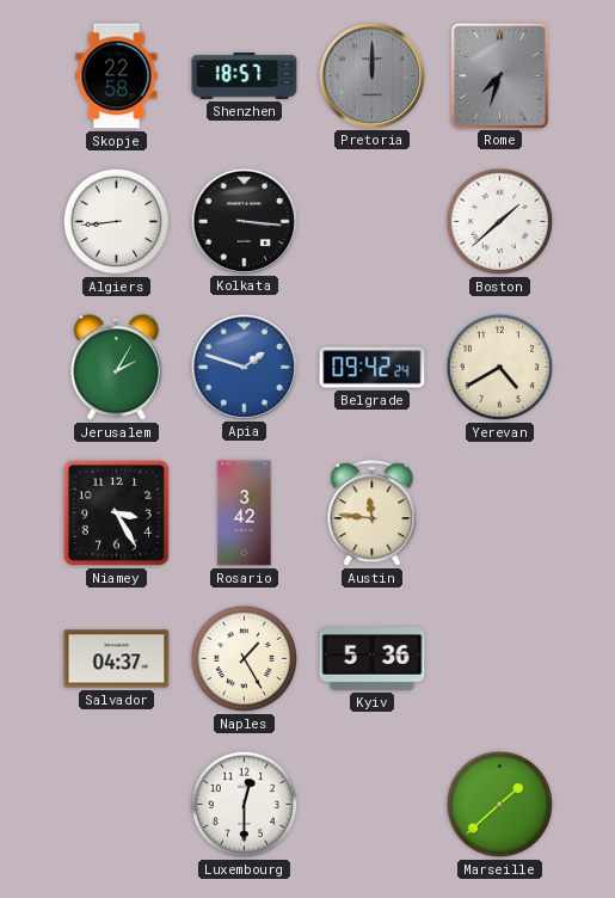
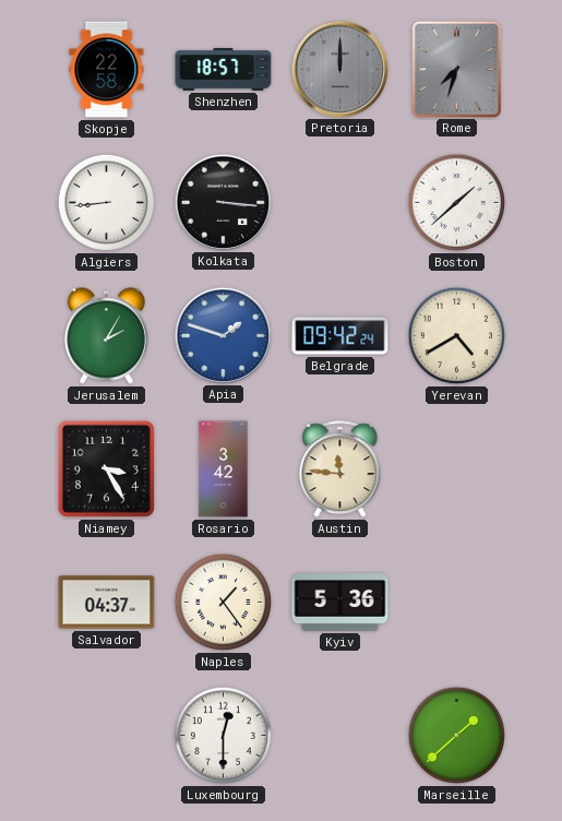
Naples: 1:25 -> 1:24
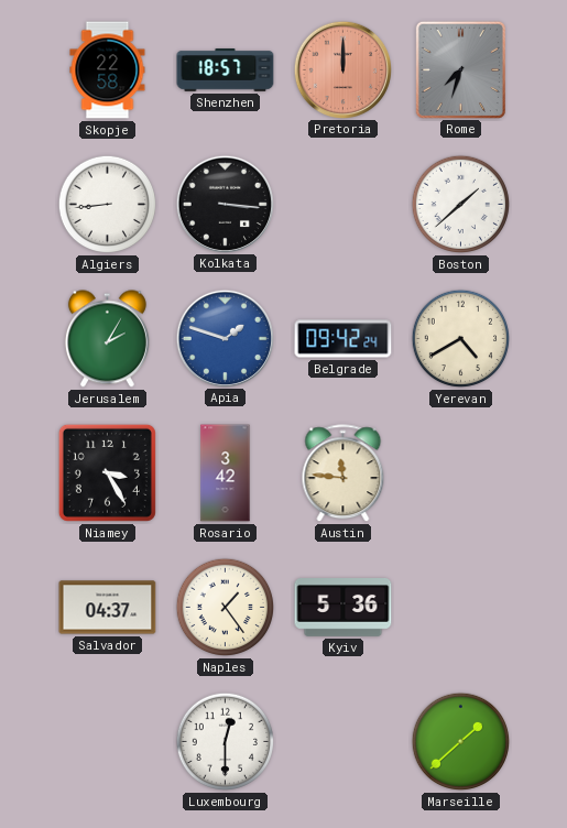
Pretoria dial: grey -> salmon
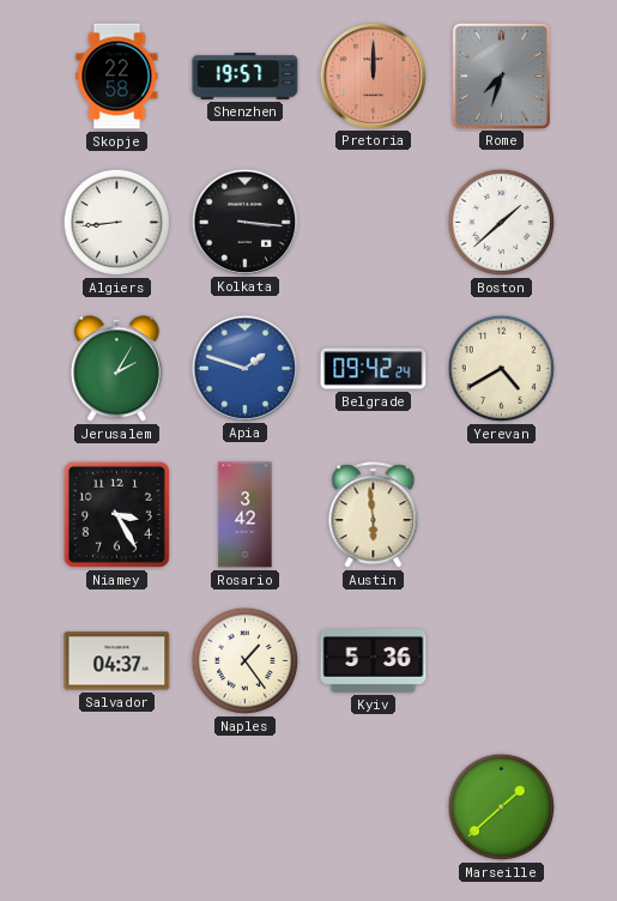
Shenzhen: 18:57 -> 19:57
Austin: 11:46 -> 5:59
Luxembourg: 12:30 -> none
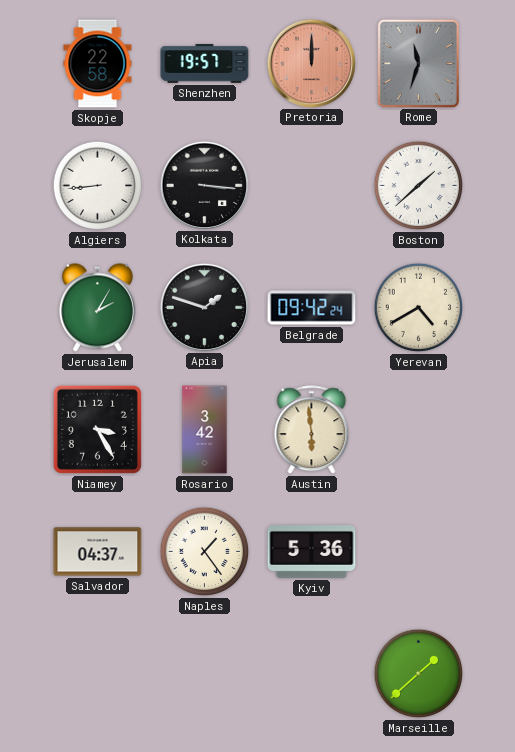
Rome: 7:33 -> 11:33
Apia dial: blue -> black
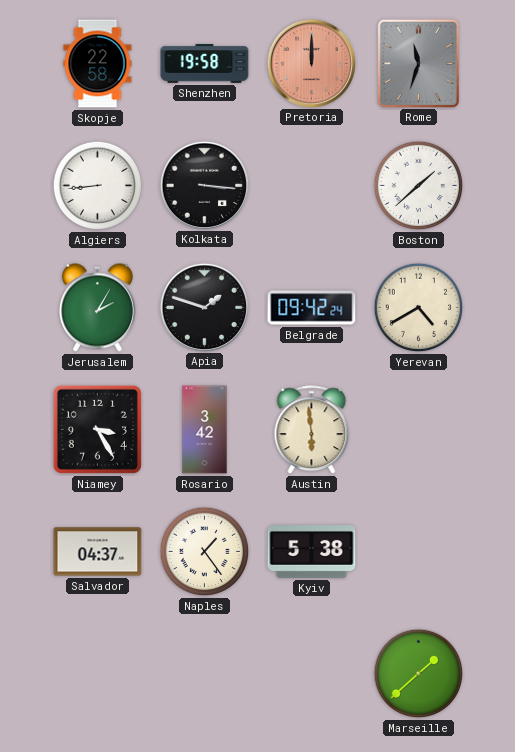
Shenzhen: 19:57 -> 19:58
Kyiv: 5:36 -> 5:38
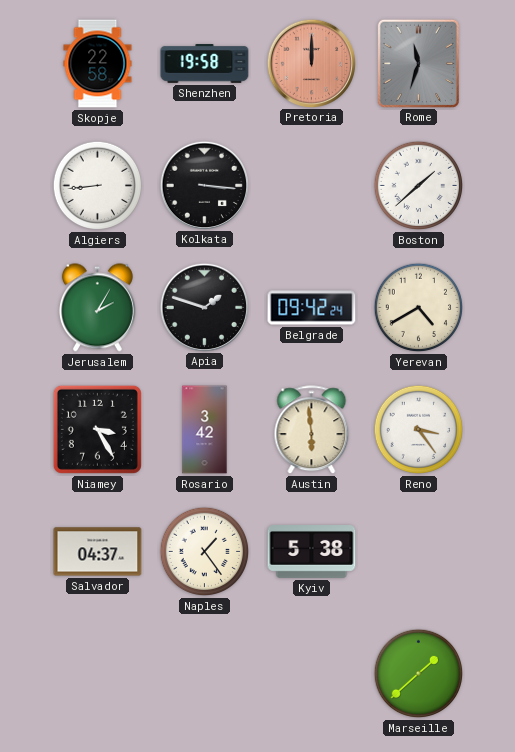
Reno: none -> 3:24
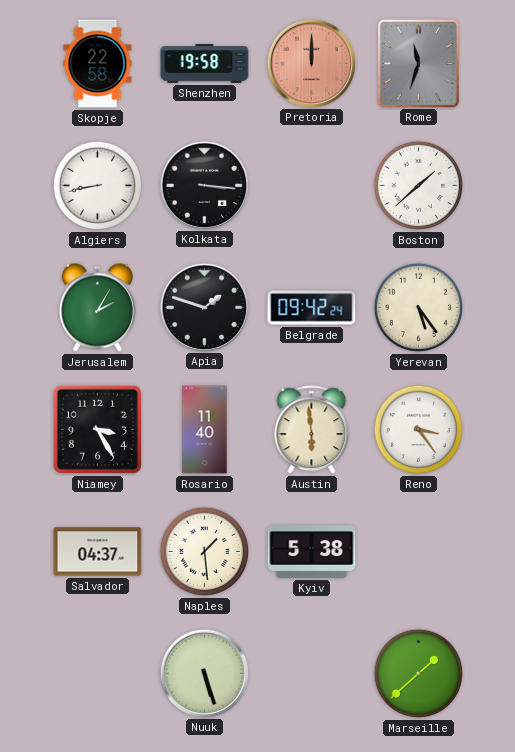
Algiers: 8:44 -> 8:43
Yerevan: 4:40 -> 5:24
Rosario: 3:42 -> 11:40
Naples: 1:24 -> 1:29
Nuuk: none -> 5:27
